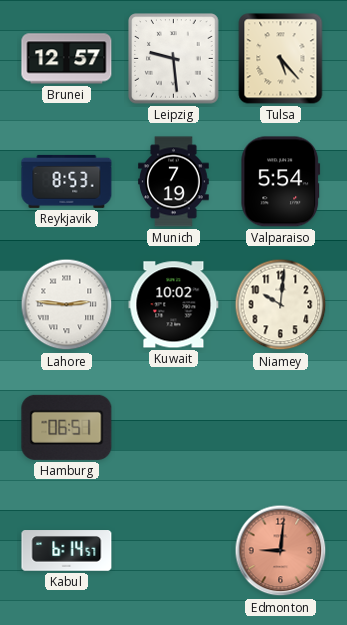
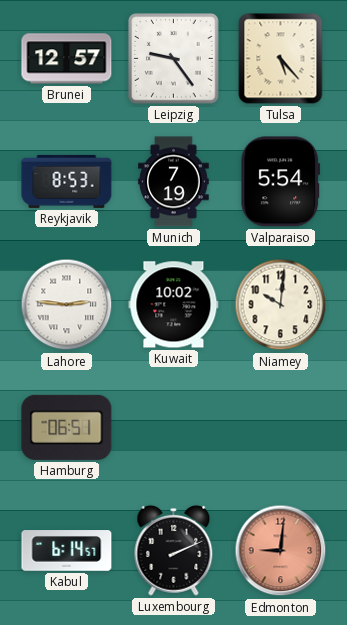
Leipzig: 9:29 -> 9:24
Luxembourg: none -> 2:11
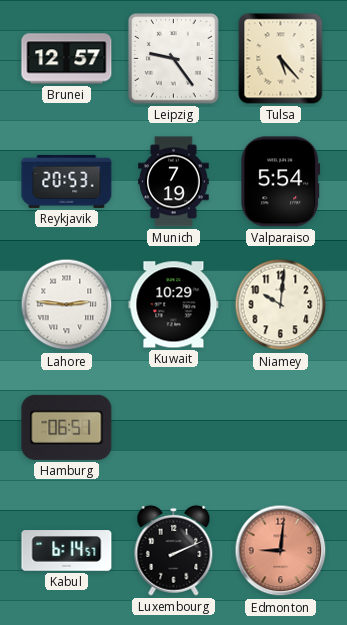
Reykjavik: 8:53 -> 20:53
Kuwait: 10:02 -> 10:29
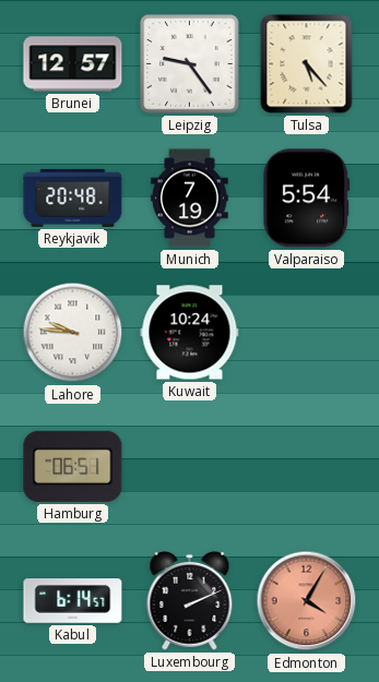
Reykjavik: 20:53 -> 20:48
Lahore: 2:46 -> 9:46
Kuwait: 10:29 -> 10:24
Niamey: 10:01 -> none
Edmonton: 9:01 -> 4:05
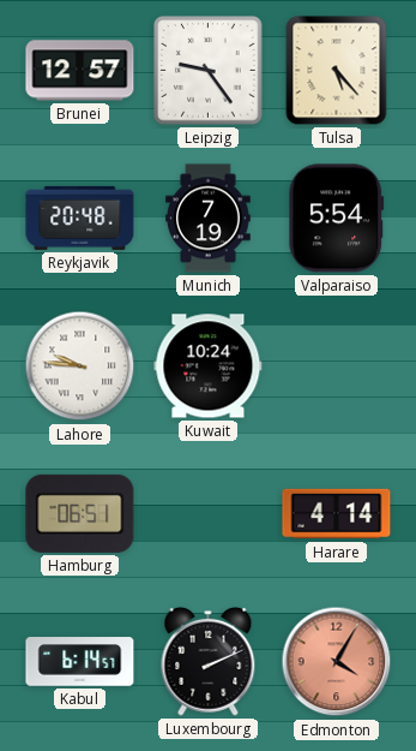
Harare: none -> 4:14
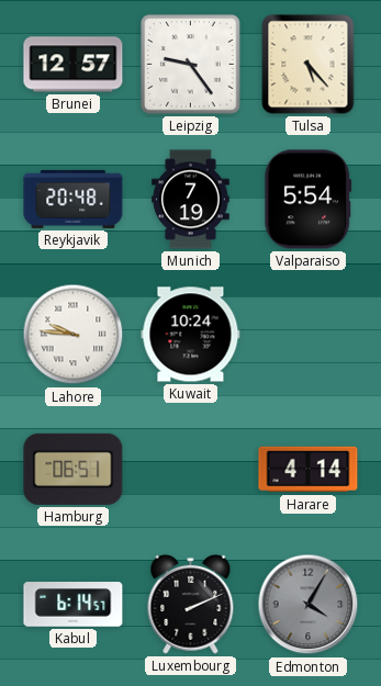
Edmonton dial: salmon -> grey
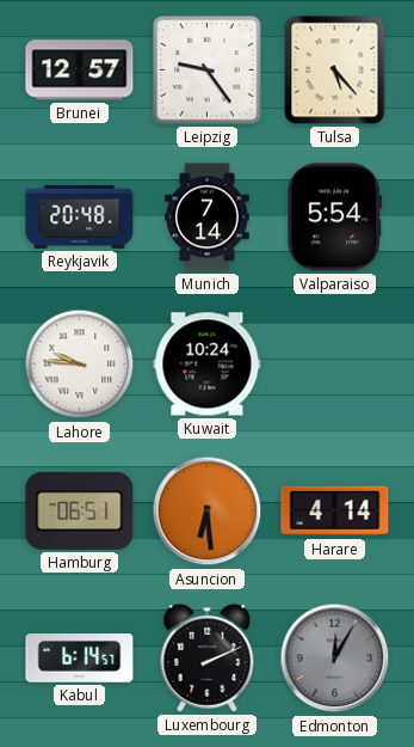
Munich: 7:19 -> 7:14
Asuncion: none -> 6:29
Edmonton: 4:05 -> 12:05
